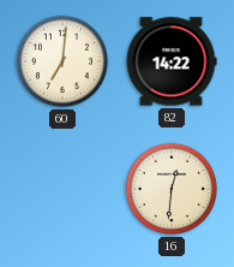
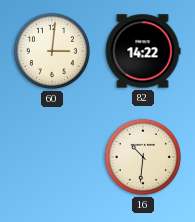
60: 7:01 -> 3:01
16: 12:31 -> 10:31
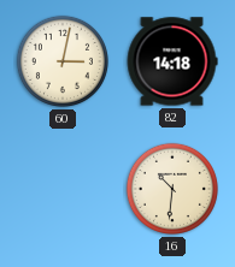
60: 3:01 -> 3:02
82: 14:22 -> 14:18
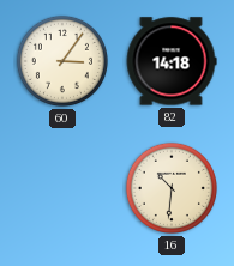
60: 3:02 -> 3:06
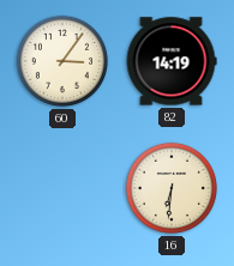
82: 14:18 -> 14:19
16: 10:31 -> 6:31
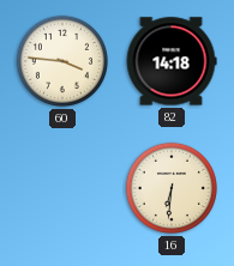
60: 3:06 -> 3:46
82: 14:19 -> 14:18
